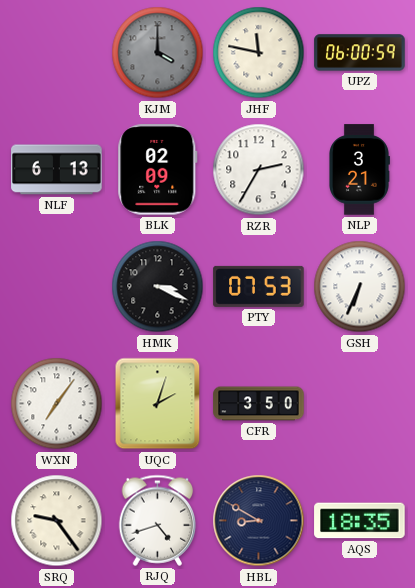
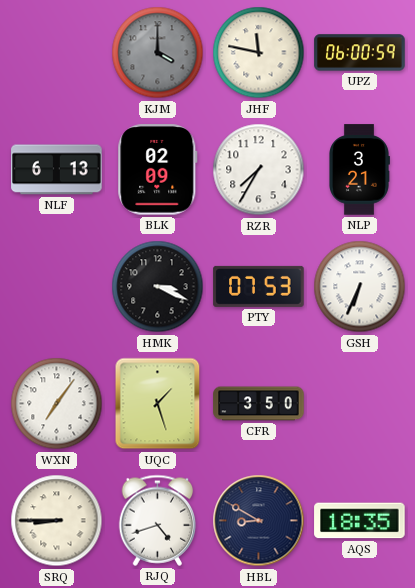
RZR: 2:35 -> 7:35
UQC: 2:03 -> 1:27
SRQ: 9:24 -> 8:45
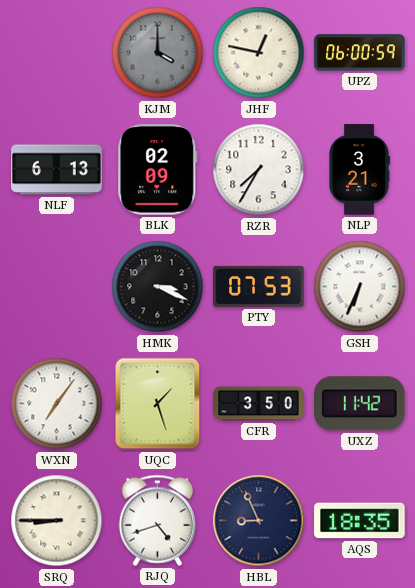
JHF: 11:47 -> 12:47
UXZ: none -> 11:42
HBL: 8:50 -> 8:56
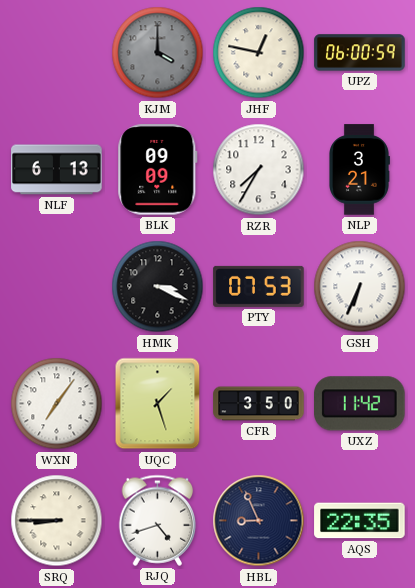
BLK: 02:09 -> 09:09
AQS: 18:35 -> 22:35
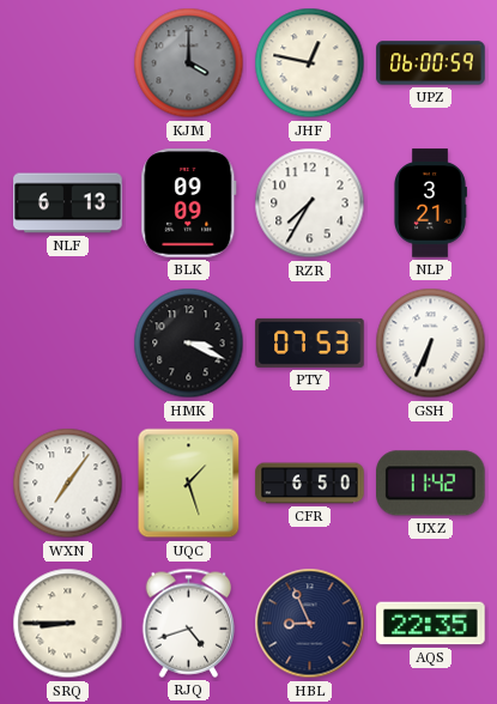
CFR: 3:50 -> 6:50
